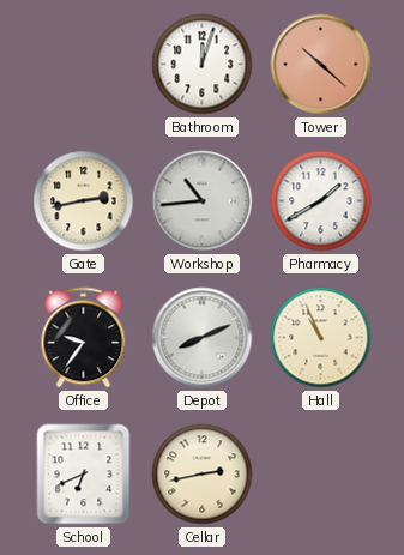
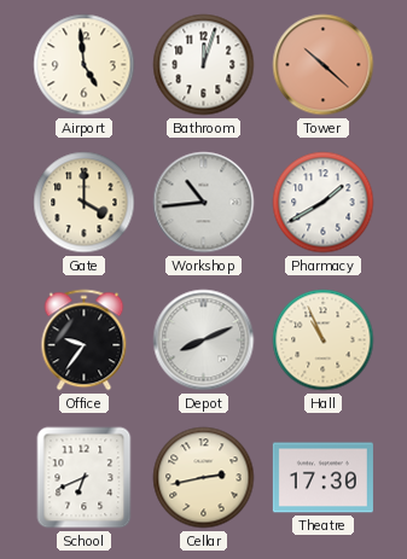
Airport: none -> 4:59
Gate: 2:43 -> 4:00
Theatre: none -> 17:30
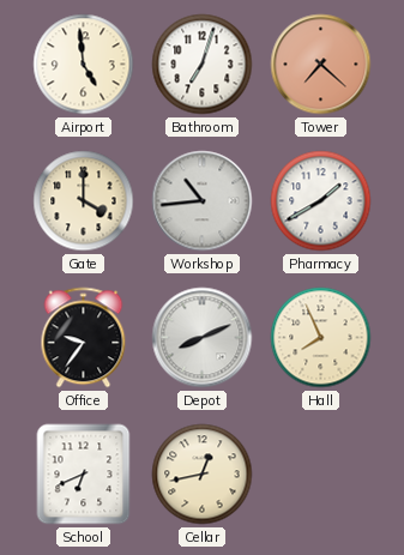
Bathroom: 12:03 -> 7:03
Tower: 10:22 -> 7:22
Hall: 10:56 -> 7:56
Cellar: 2:43 -> 12:43
Theatre: 17:30 -> none
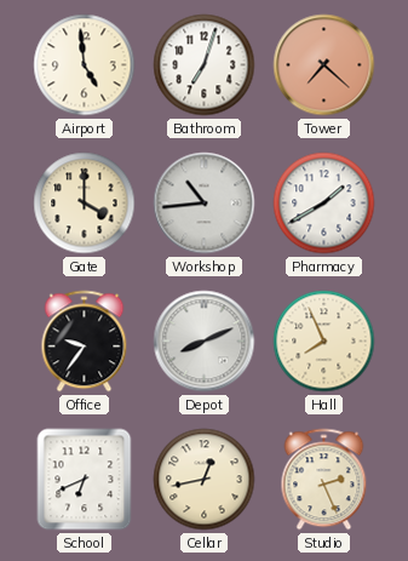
Studio: none -> 2:26
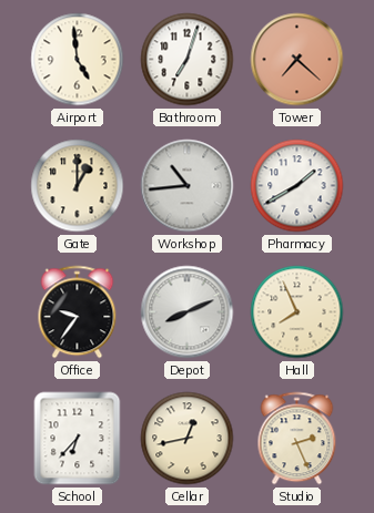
Gate: 4:00 -> 1:00
School: 6:41 -> 6:37
